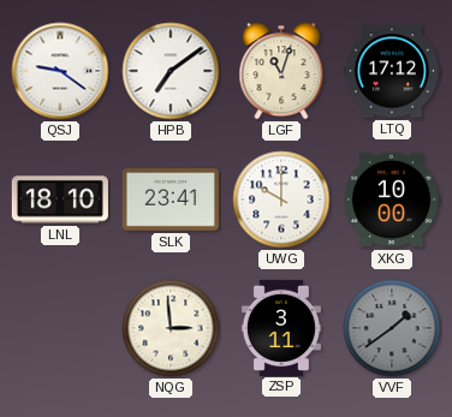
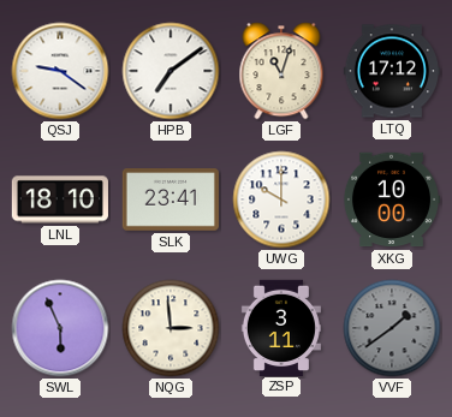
SWL: none -> 5:56
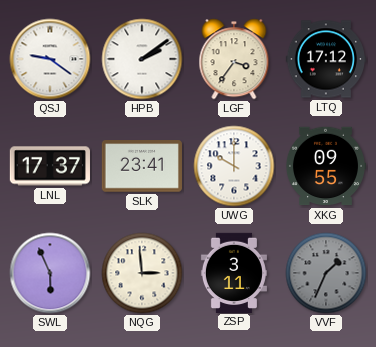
HPB: 7:09 -> 2:09
LGF: 11:03 -> 3:36
LNL: 18:10 -> 17:37
XKG: 10:00 -> 09:55
VVF: 1:39 -> 1:34
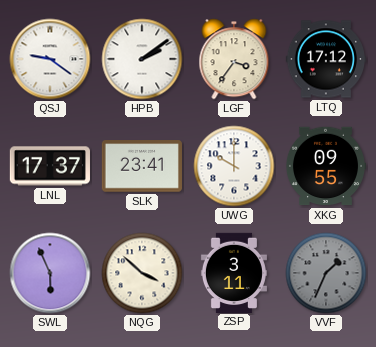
NQG: 2:59 -> 3:52
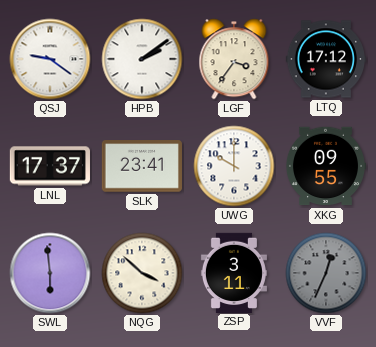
SWL: 5:56 -> 5:59
VVF: 1:34 -> 12:34
